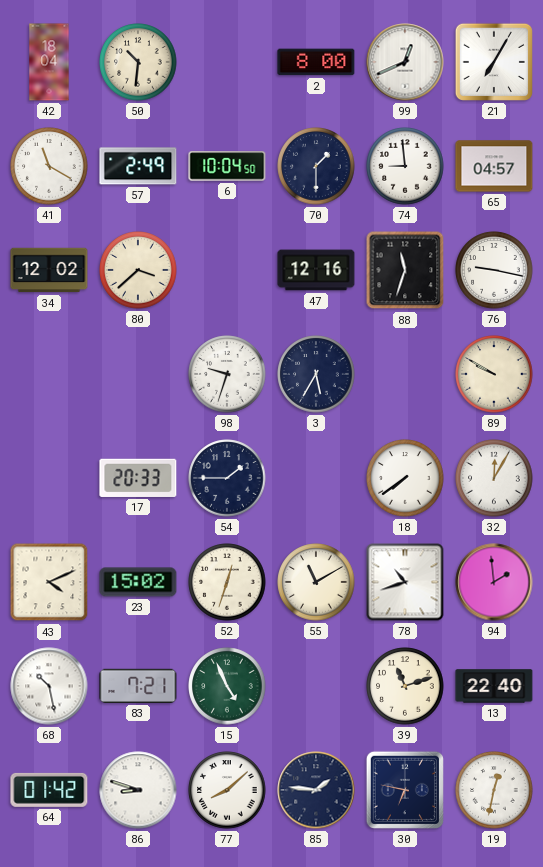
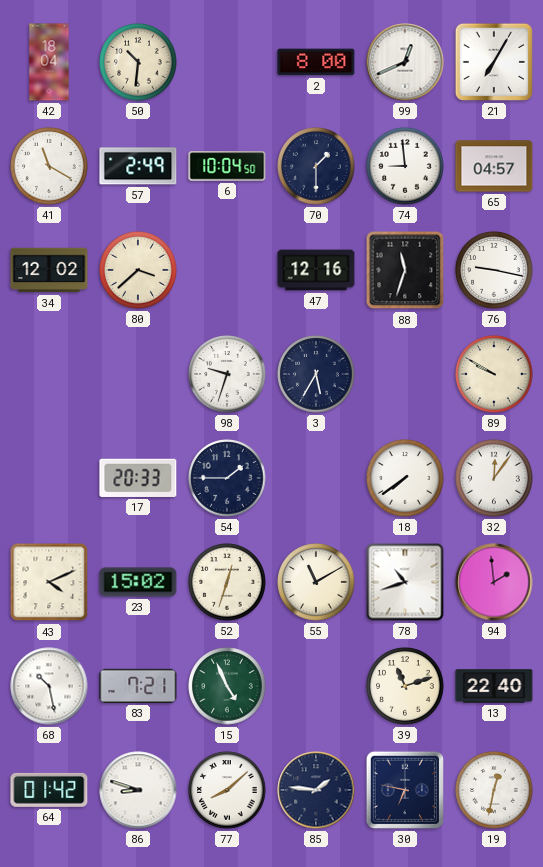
32: 12:05 -> 12:06
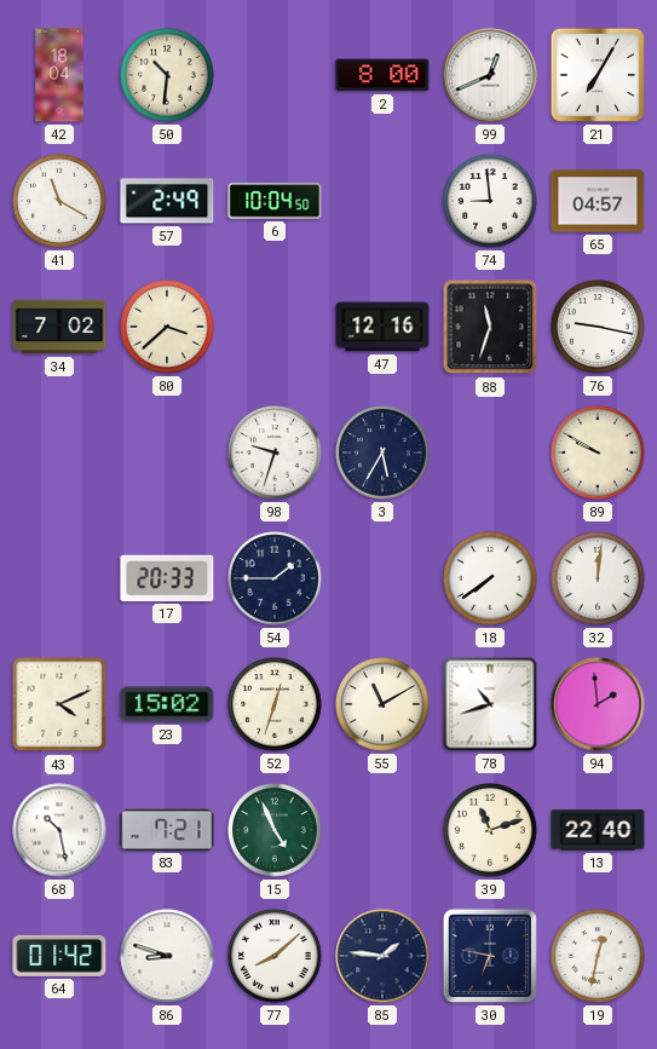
70: 1:30 -> none
34: 12:02 -> 7:02
32: 12:06 -> 12:01
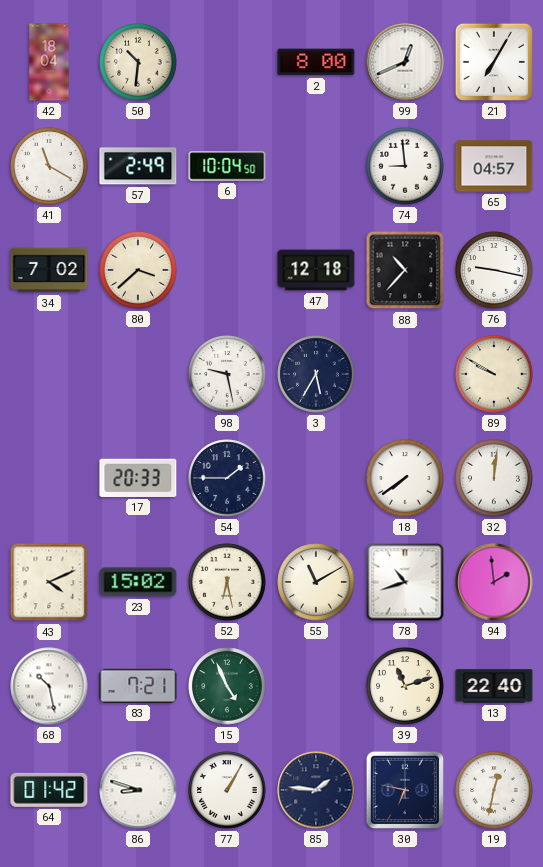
47: 12:16 -> 12:18
88: 11:33 -> 10:37
98: 9:33 -> 9:28
52: 12:33 -> 6:28
77: 8:08 -> 1:05
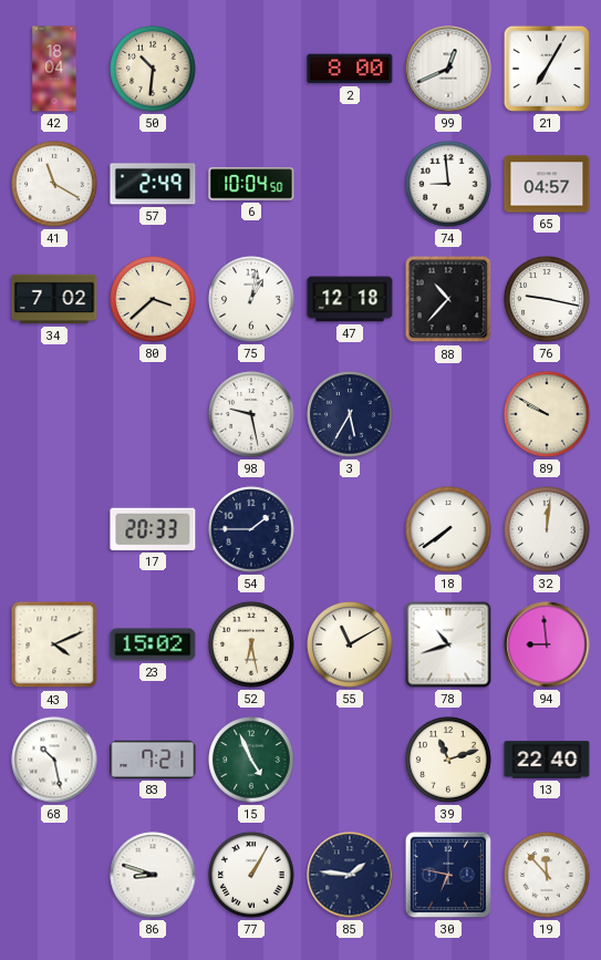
75: none -> 1:02
94: 1:59 -> 8:59
64: 01:42 -> none
19: 12:32 -> 11:53
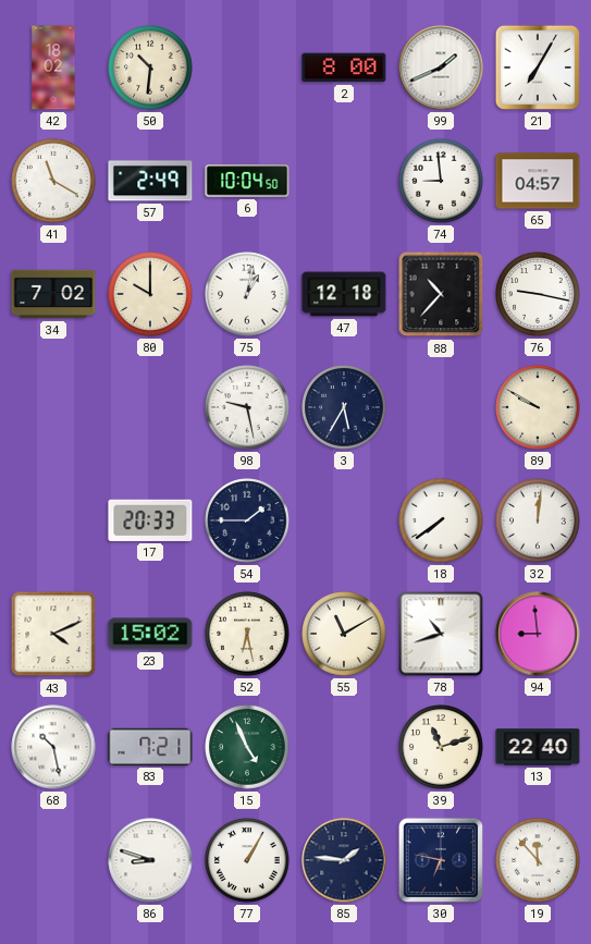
42: 18:04 -> 18:02
99: 12:41 -> 1:41
80: 3:38 -> 10:00
